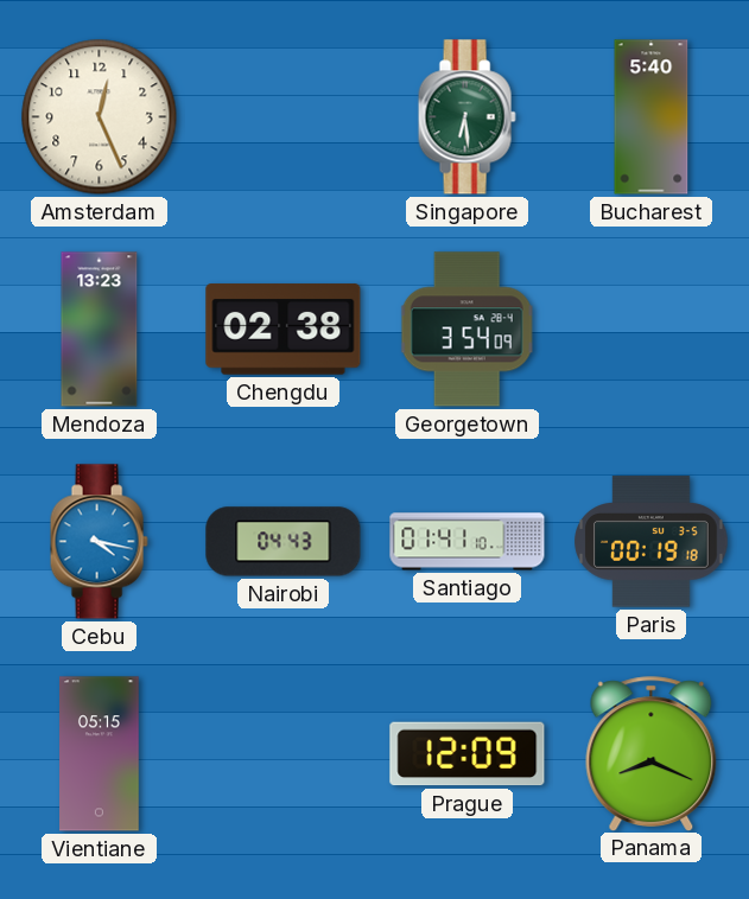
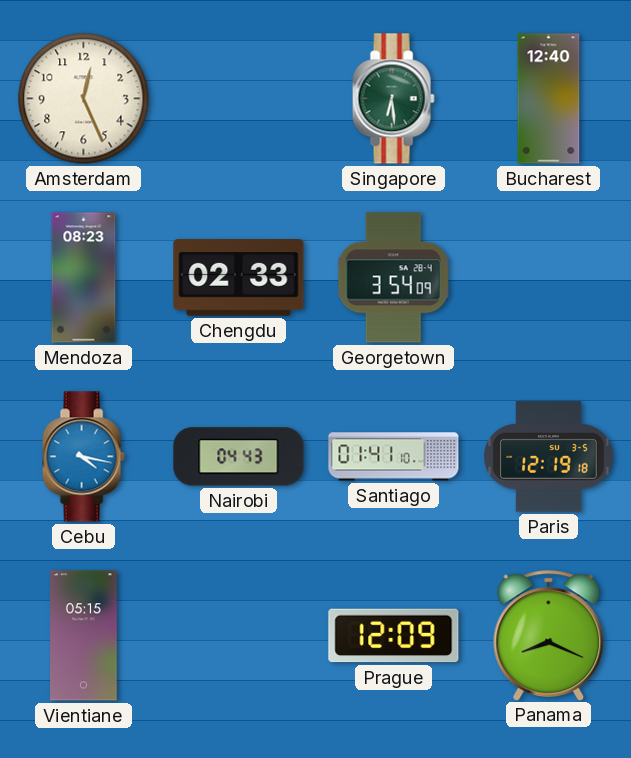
Bucharest: 5:40 -> 12:40
Mendoza: 13:23 -> 08:23
Chengdu: 02:38 -> 02:33
Paris: 00:19 -> 12:19
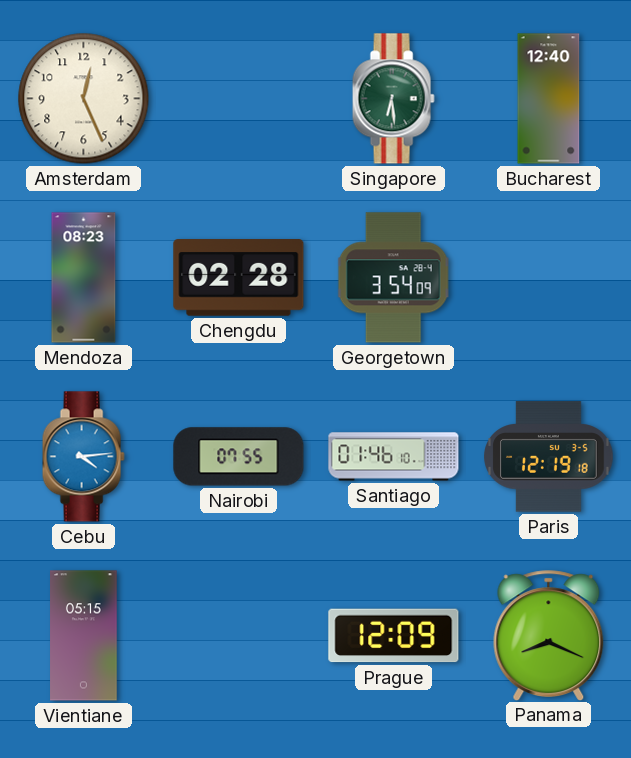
Chengdu: 02:33 -> 02:28
Cebu: 4:17 -> 4:14
Nairobi: 04:43 -> 07:55
Santiago: 01:41 -> 01:46
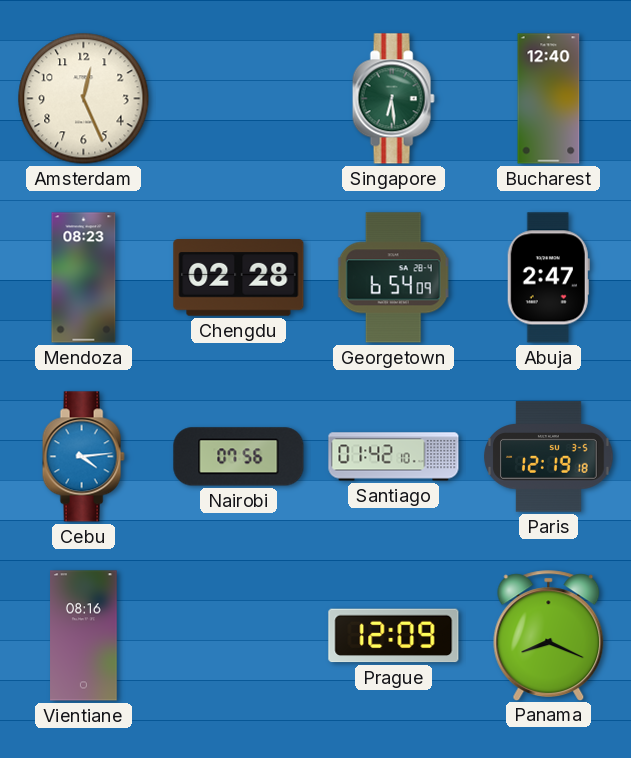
Georgetown: 3:54 -> 6:54
Abuja: none -> 2:47
Nairobi: 07:55 -> 07:56
Santiago: 01:46 -> 01:42
Vientiane: 05:15 -> 08:16
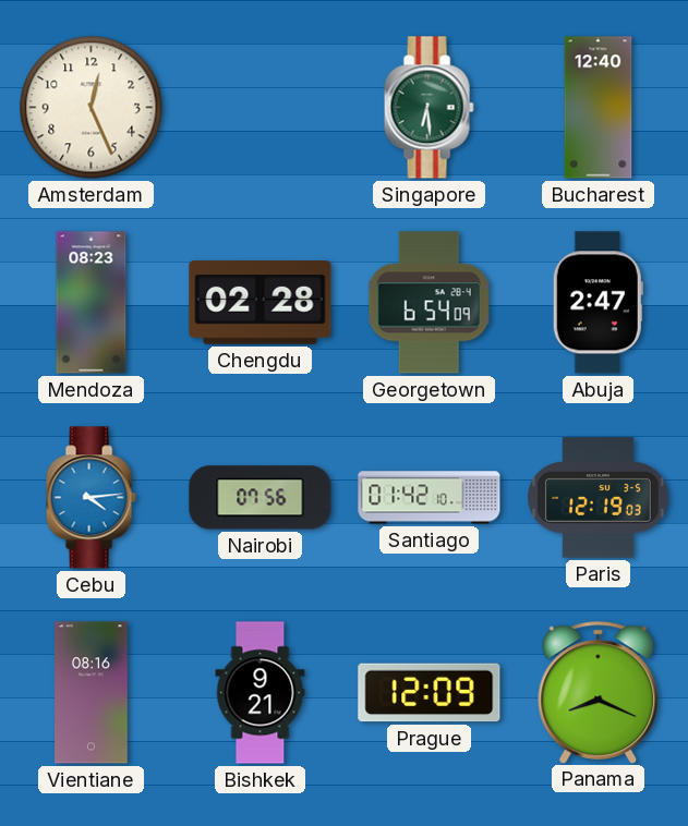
Paris: 12:19:18 -> 12:19:03
Bishkek: none -> 9:21
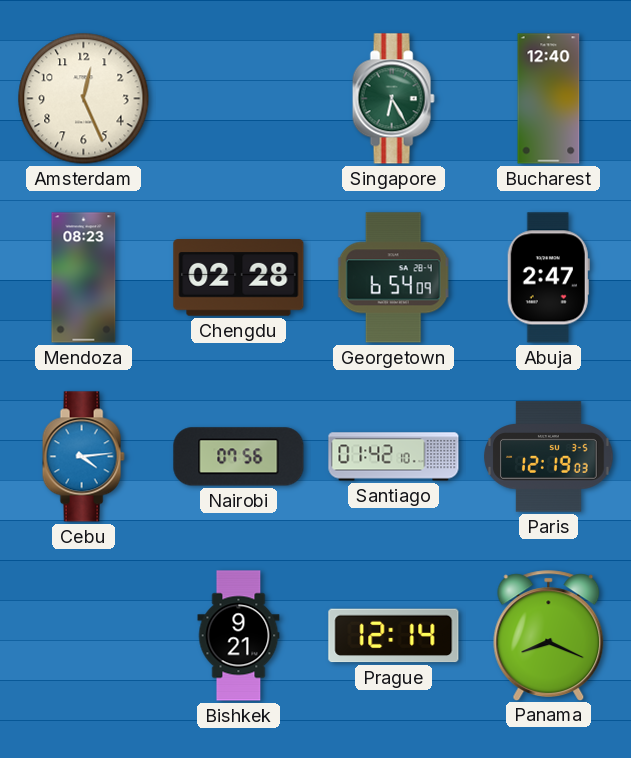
Singapore: 6:29 -> 6:25
Vientiane: 08:16 -> none
Prague: 12:09 -> 12:14
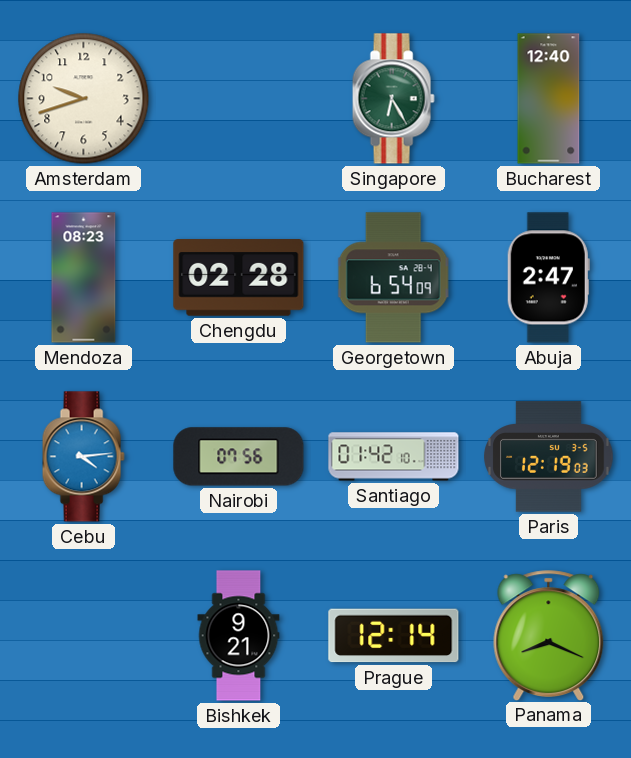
Amsterdam: 12:26 -> 9:42
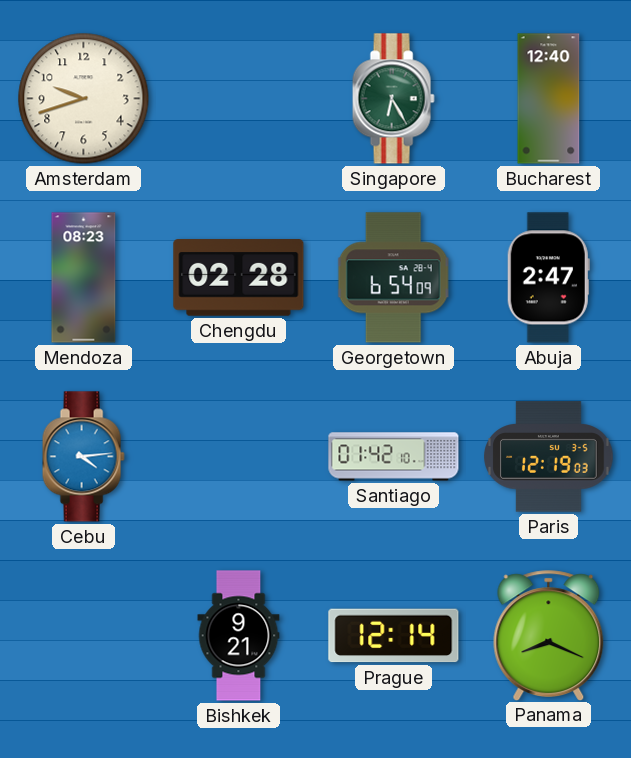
Nairobi: 07:56 -> none
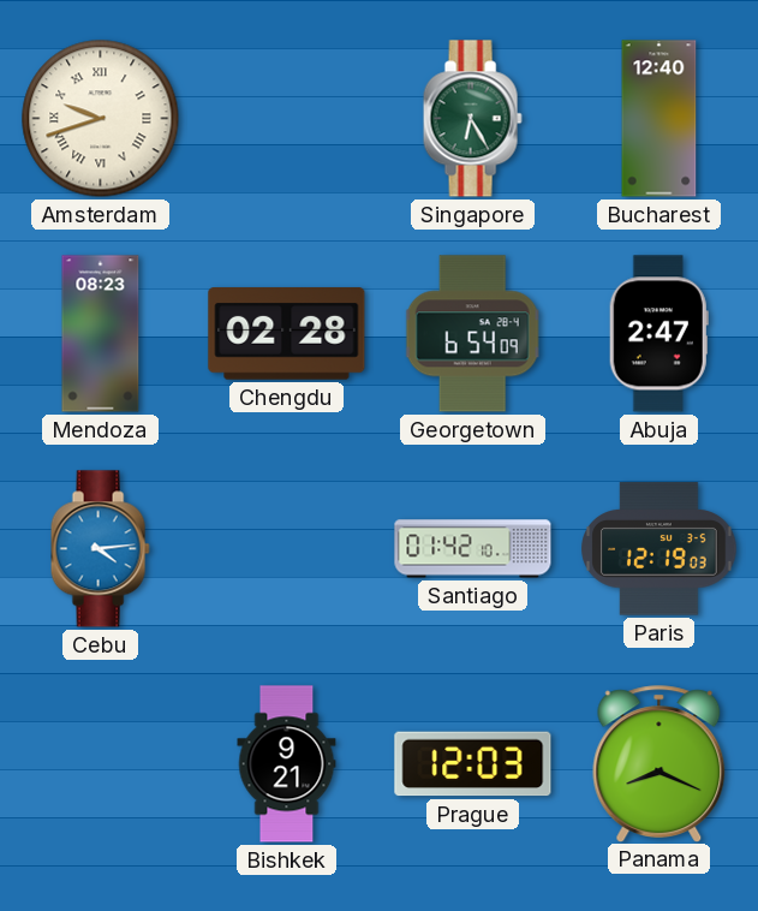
Amsterdam numerals: Arabic -> Roman
Prague: 12:14 -> 12:03
